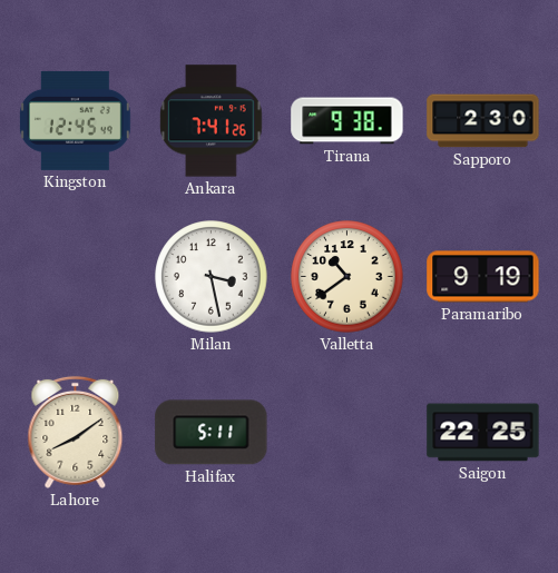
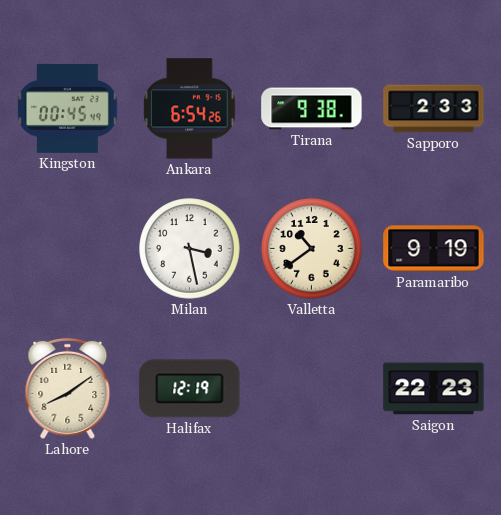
Kingston: 12:45 -> 00:45
Ankara: 7:41 -> 6:54
Sapporo: 2:30 -> 2:33
Halifax: 5:11 -> 12:19
Saigon: 22:25 -> 22:23
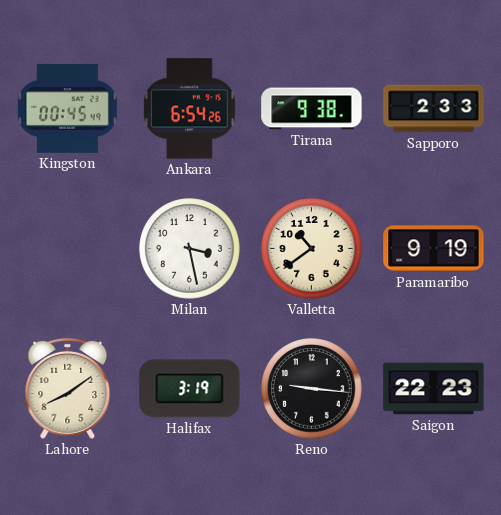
Halifax: 12:19 -> 3:19
Reno: none -> 9:16
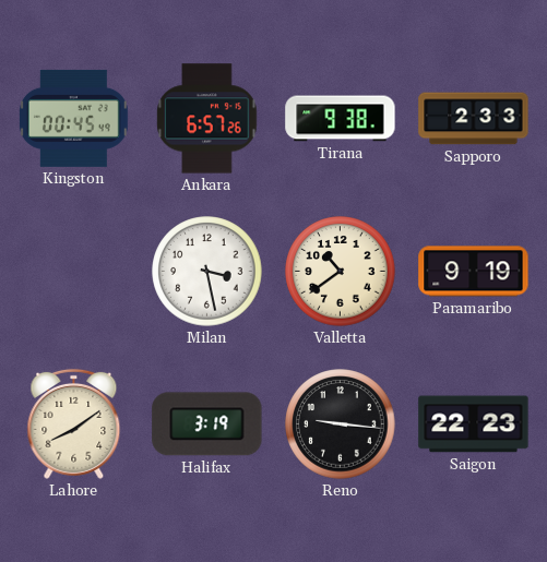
Ankara: 6:54 -> 6:57
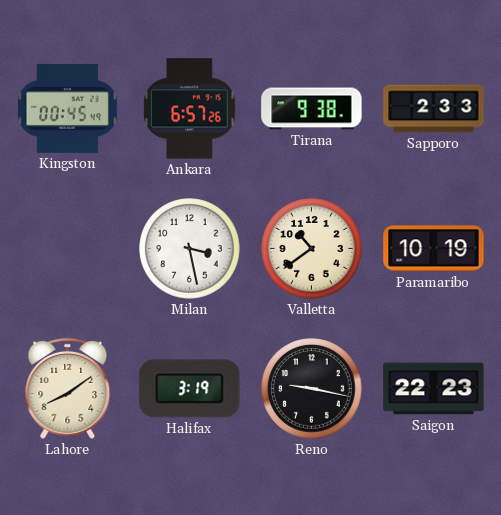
Paramaribo: 9:19 -> 10:19
Reno: 9:16 -> 9:17
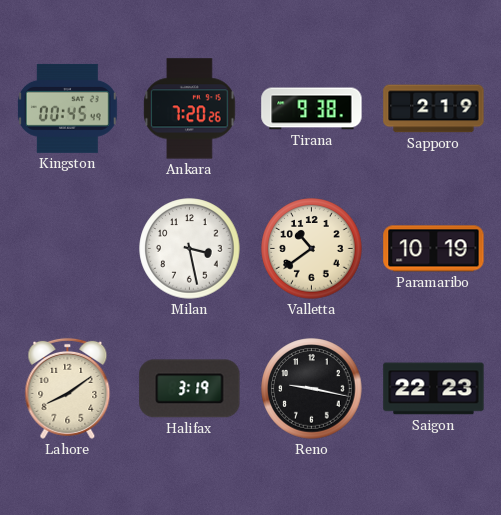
Ankara: 6:57 -> 7:20
Sapporo: 2:33 -> 2:19
